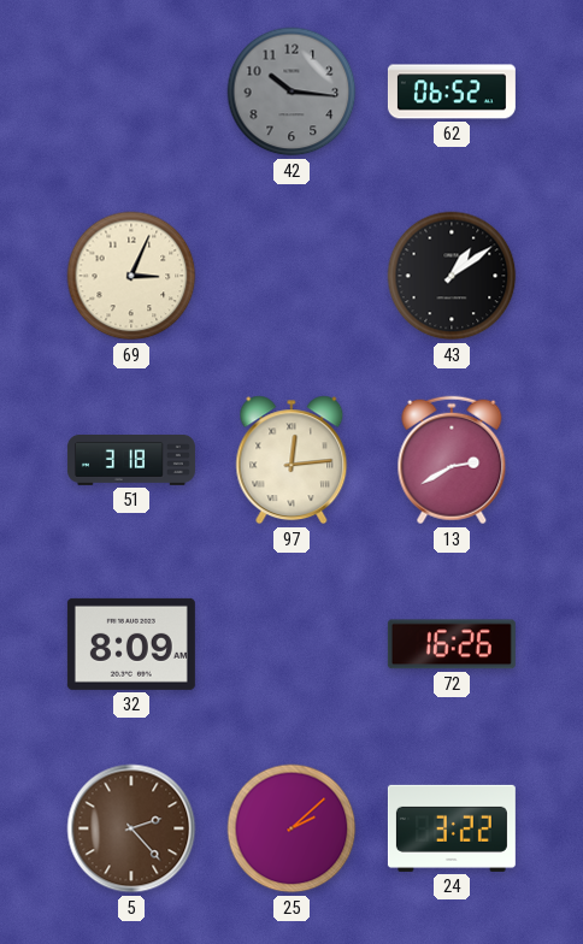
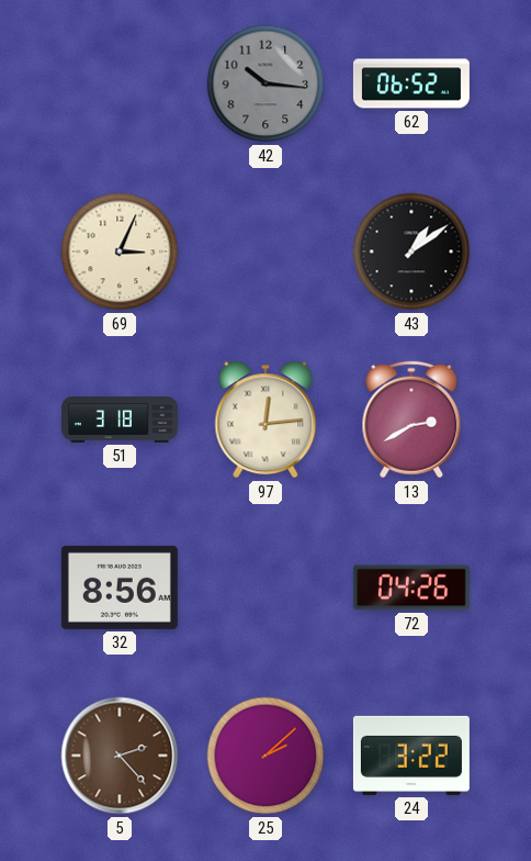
32: 8:09 -> 8:56
72: 16:26 -> 04:26
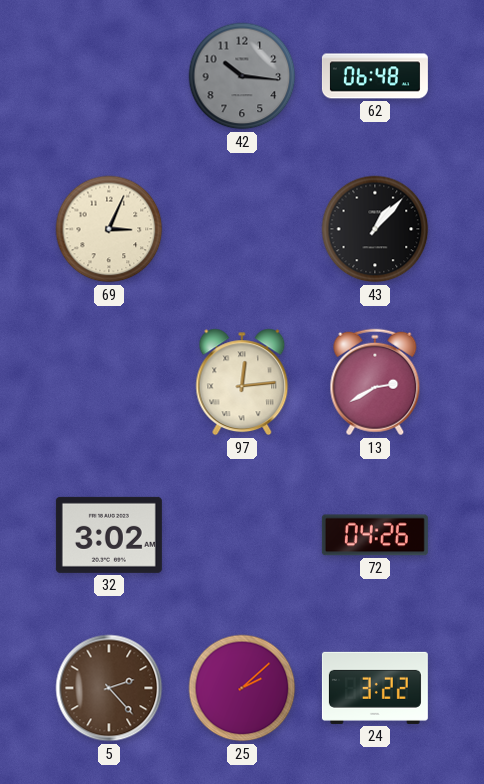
62: 06:52 -> 06:48
43: 1:09 -> 1:07
51: 3:18 -> none
32: 8:56 -> 3:02
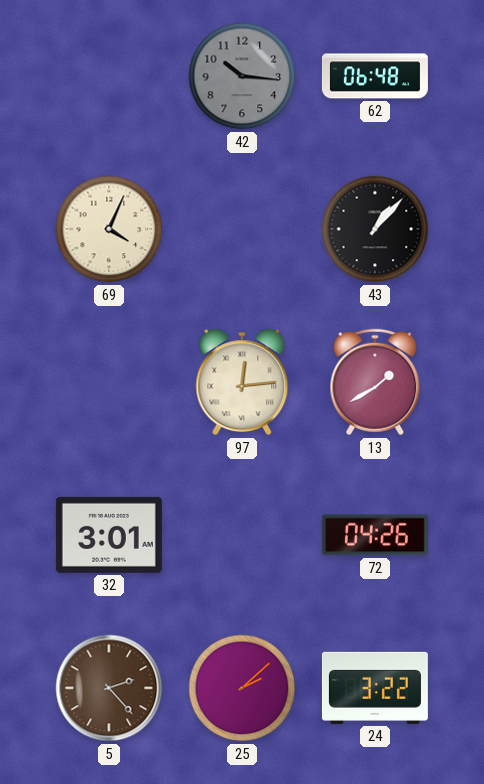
69: 3:04 -> 4:04
13: 2:40 -> 1:40
32: 3:02 -> 3:01
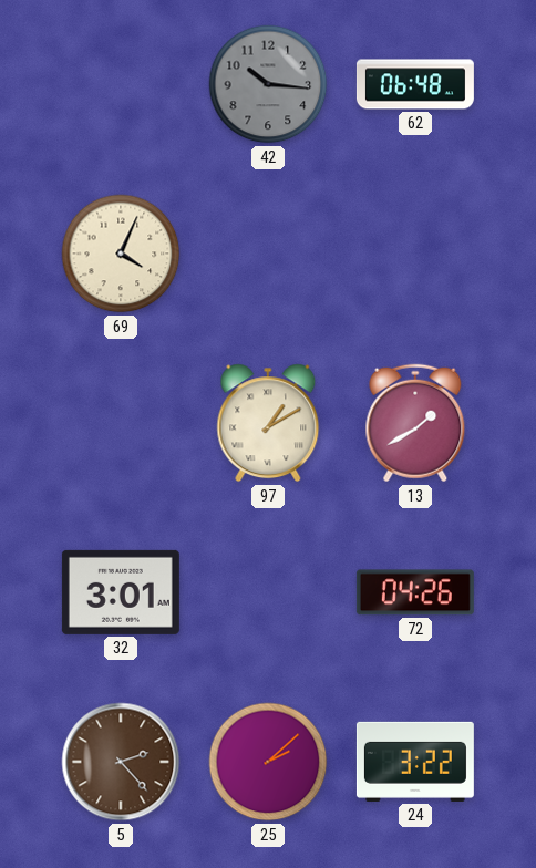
43: 1:07 -> none
97: 12:14 -> 1:10
